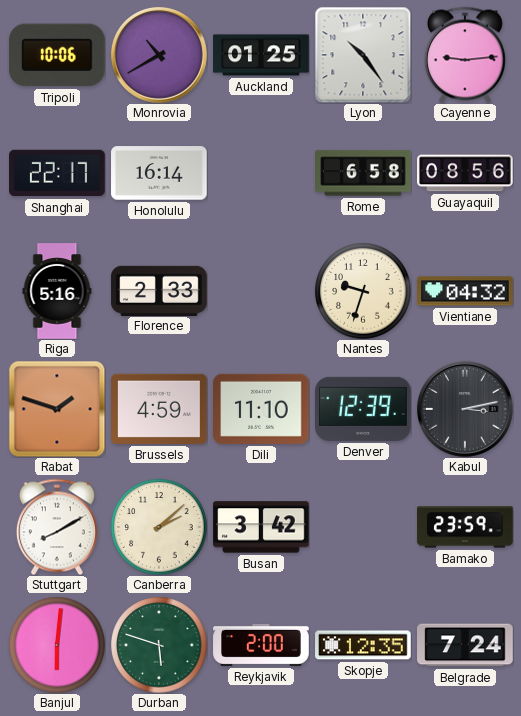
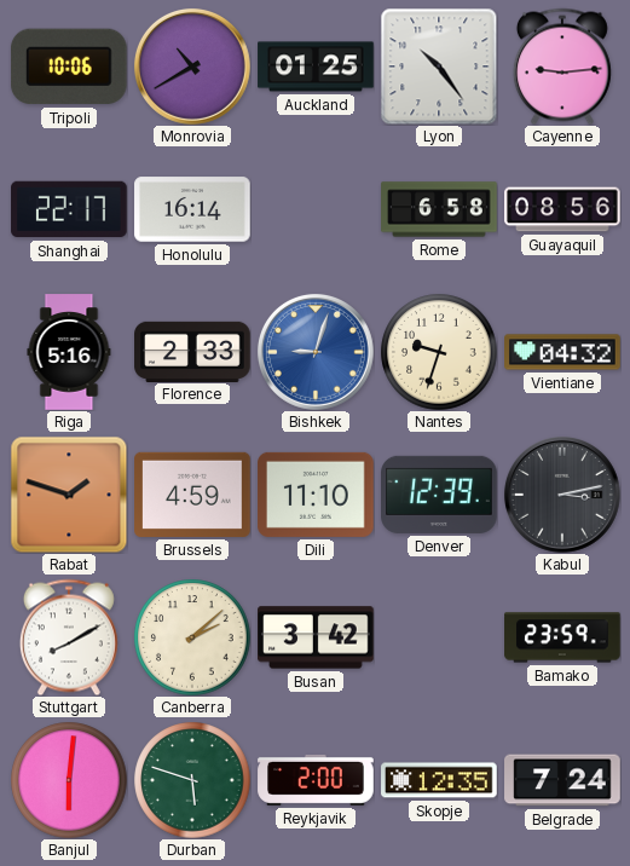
Bishkek: none -> 9:03
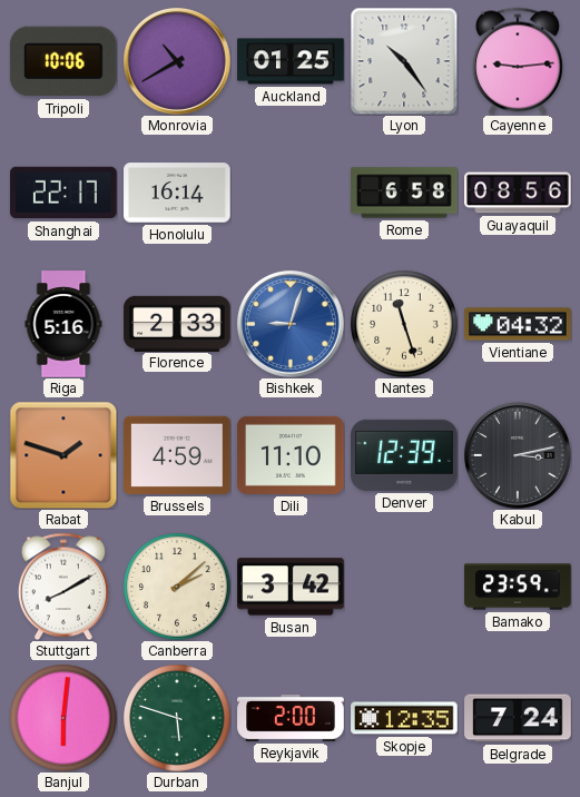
Nantes: 9:33 -> 11:27
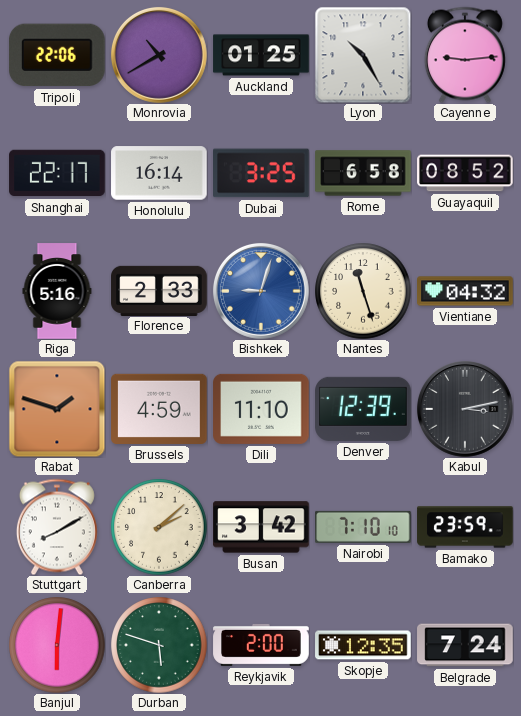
Tripoli: 10:06 -> 22:06
Lyon: 10:24 -> 10:25
Dubai: none -> 3:25
Guayaquil: 08:56 -> 08:52
Nairobi: none -> 7:10
